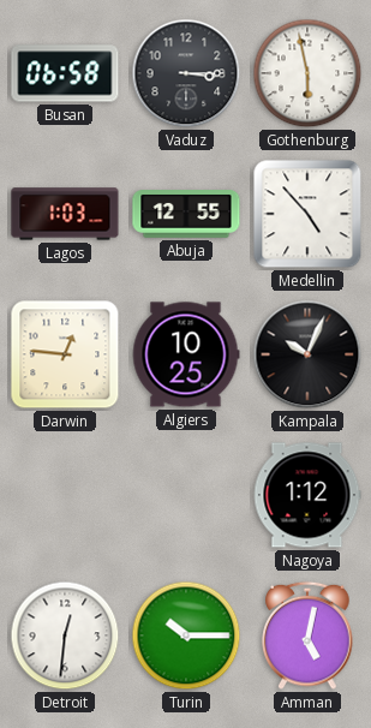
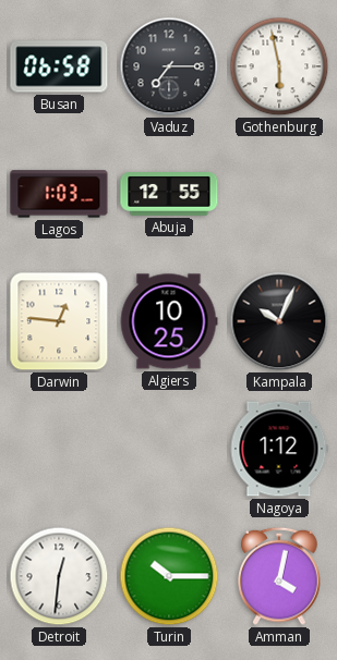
Vaduz: 3:15 -> 7:15
Medellin: 4:53 -> none
Amman: 5:02 -> 4:02
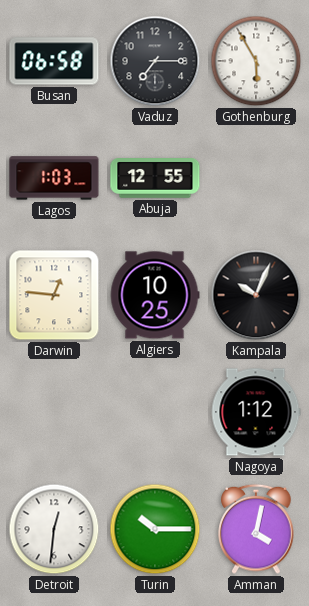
Gothenburg: 5:58 -> 5:55
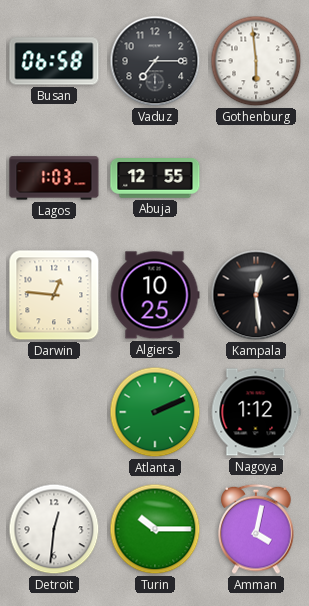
Gothenburg: 5:55 -> 5:59
Kampala: 10:04 -> 12:29
Atlanta: none -> 2:11
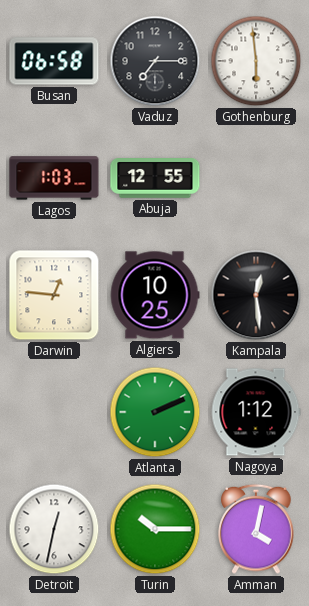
Detroit: 12:31 -> 12:32
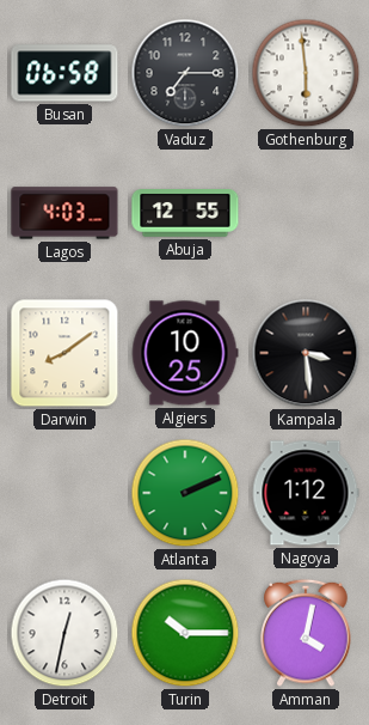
Lagos: 1:03 -> 4:03
Darwin: 12:46 -> 8:09
Kampala: 12:29 -> 3:29
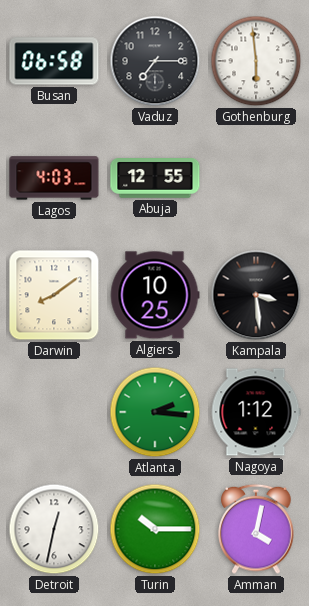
Atlanta: 2:11 -> 2:16
